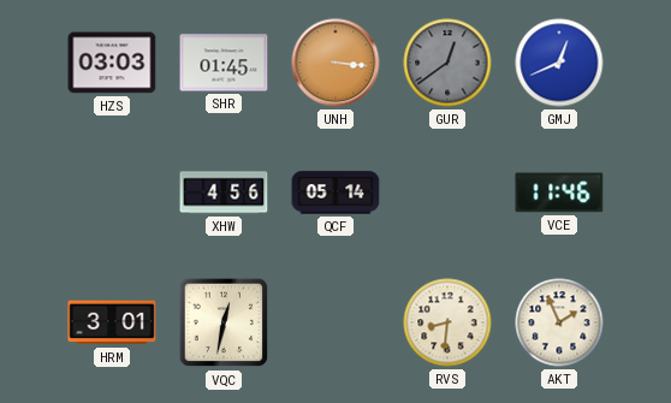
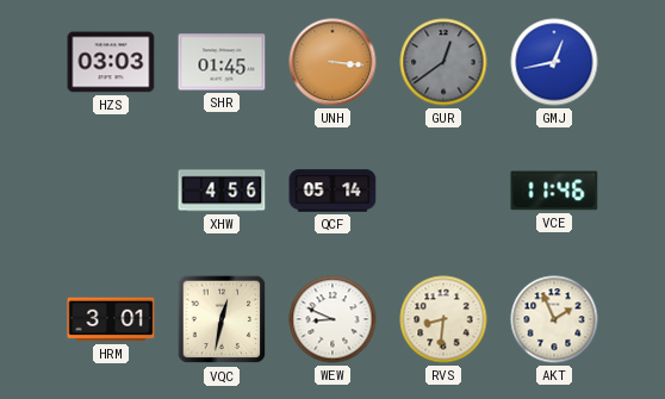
GMJ: 12:41 -> 12:43
WEW: none -> 8:49
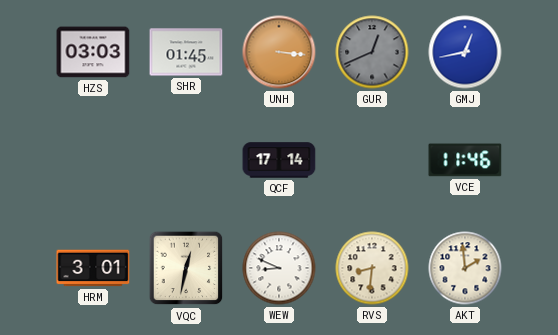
GUR: 12:39 -> 12:41
XHW: 4:56 -> none
QCF: 05:14 -> 17:14
AKT: 1:56 -> 1:59
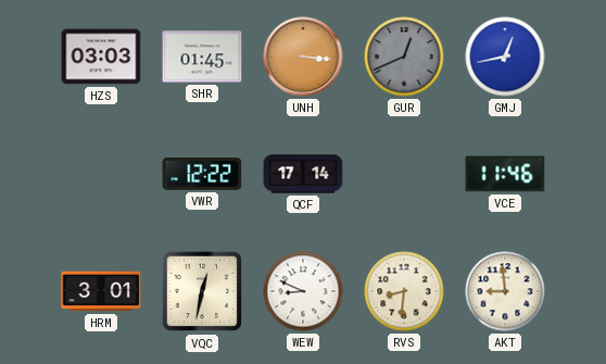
VWR: none -> 12:22
AKT: 1:59 -> 8:59
